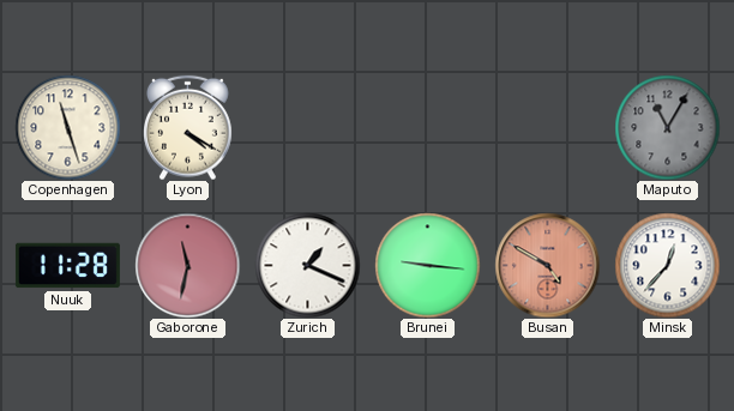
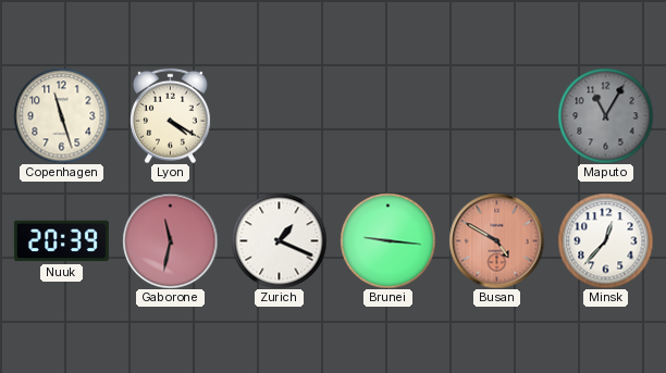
Nuuk: 11:28 -> 20:39
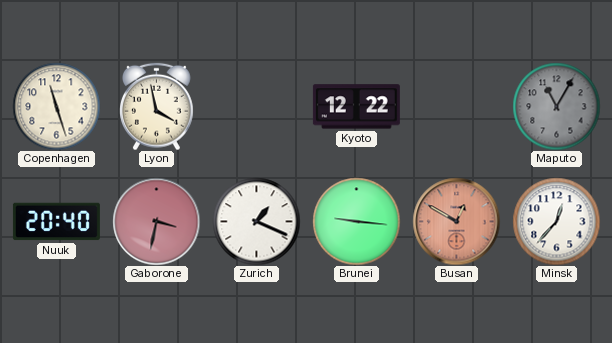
Lyon: 4:20 -> 3:58
Kyoto: none -> 12:22
Nuuk: 20:39 -> 20:40
Gaborone: 11:32 -> 3:32
Busan: 4:50 -> 12:50
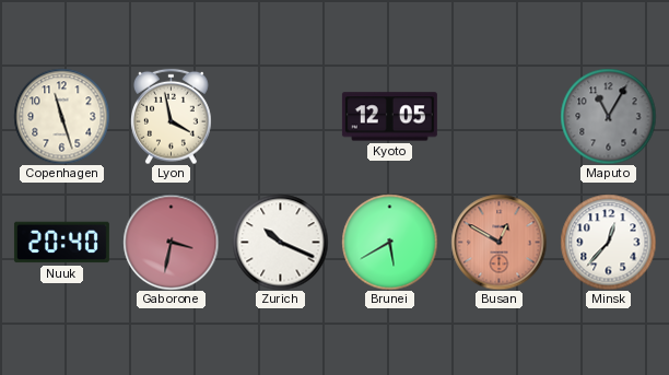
Kyoto: 12:22 -> 12:05
Zurich: 1:19 -> 10:19
Brunei: 9:16 -> 5:40
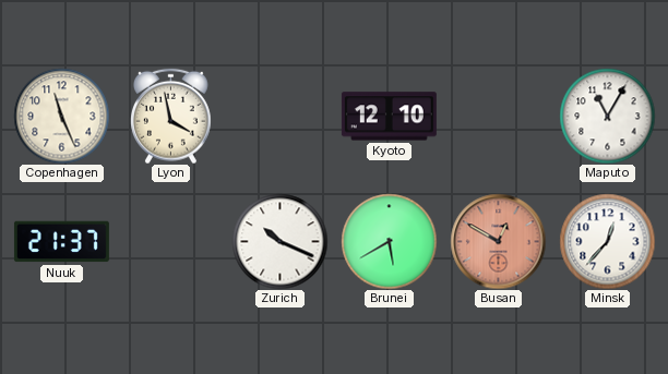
Copenhagen: 11:27 -> 11:26
Kyoto: 12:05 -> 12:10
Maputo dial: grey -> white
Nuuk: 20:40 -> 21:37
Gaborone: 3:32 -> none
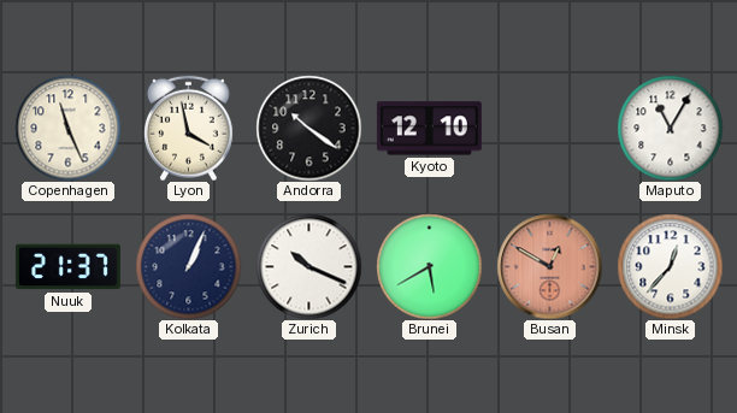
Andorra: none -> 10:21
Kolkata: none -> 1:04
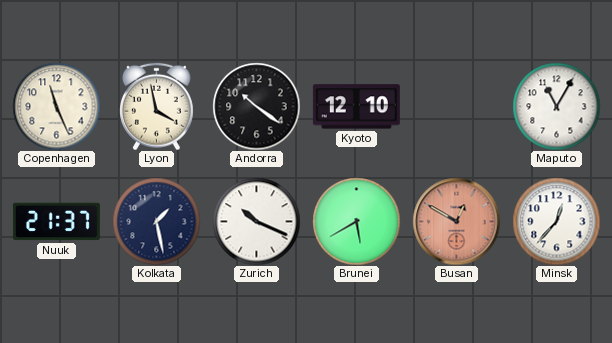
Kolkata: 1:04 -> 1:28
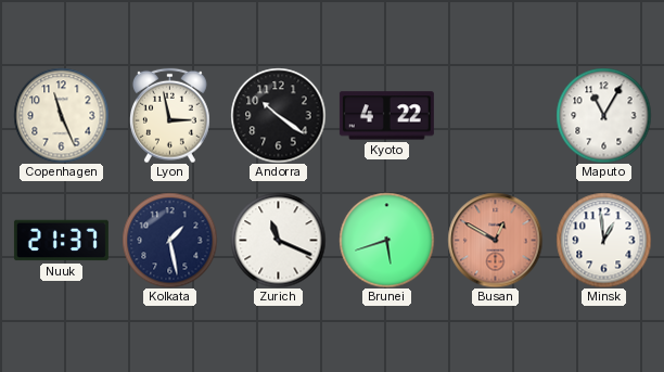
Lyon: 3:58 -> 2:58
Kyoto: 12:10 -> 4:22
Zurich: 10:19 -> 11:19
Brunei: 5:40 -> 5:42
Minsk: 12:37 -> 12:59
